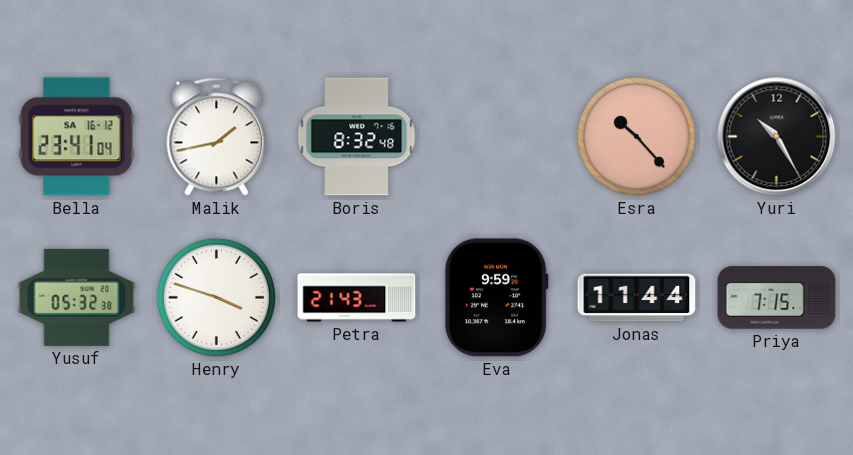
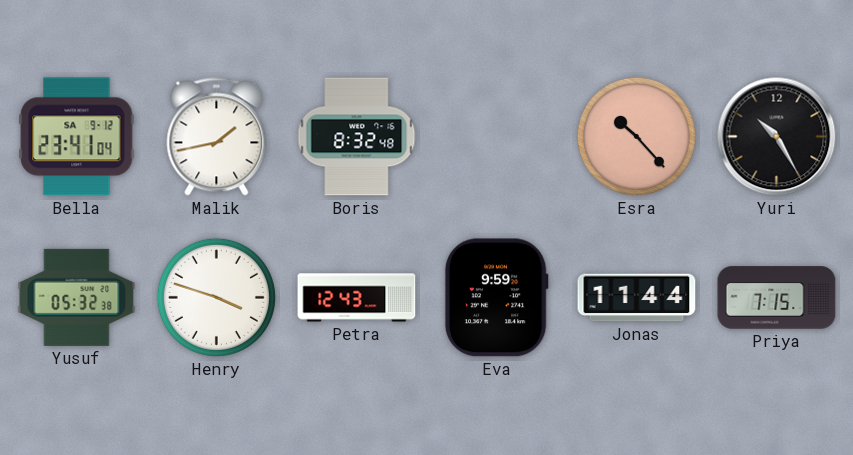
Bella date: SA 16-12 -> SA 9-12
Petra: 21:43 -> 12:43
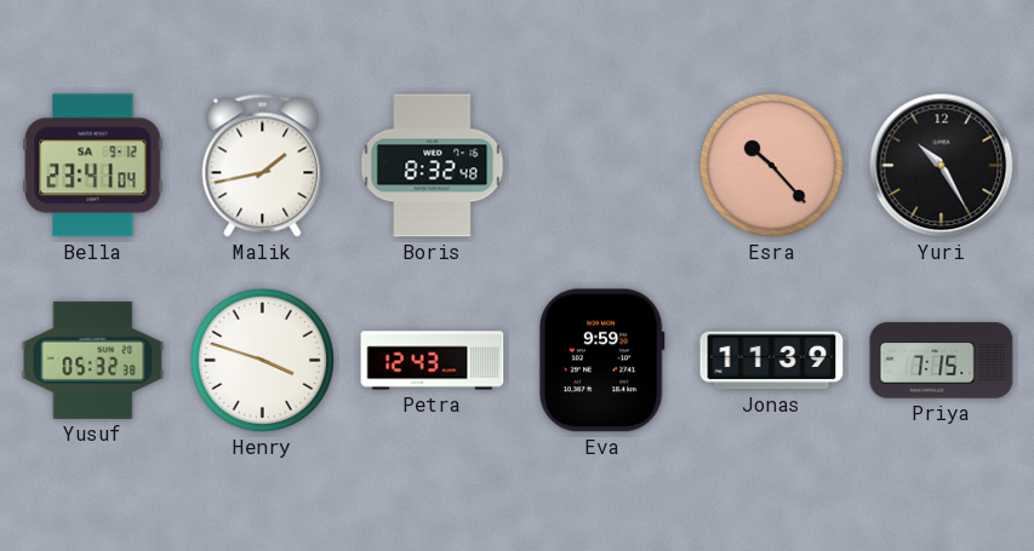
Jonas: 11:44 -> 11:39
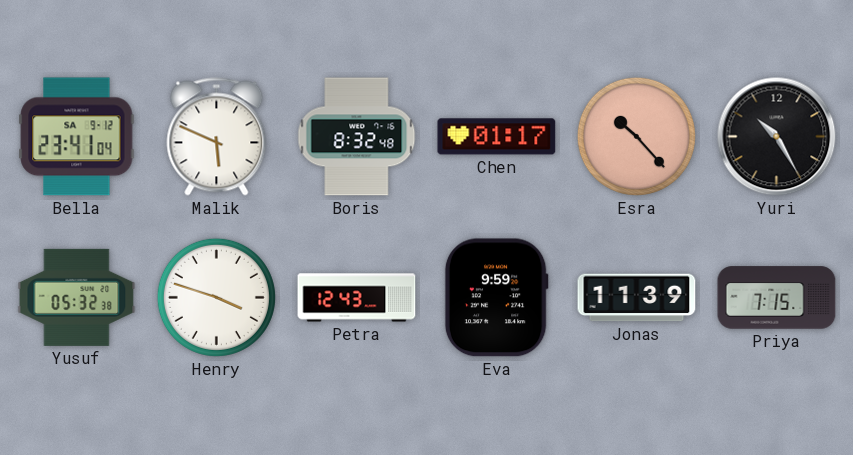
Malik: 1:43 -> 5:49
Chen: none -> 01:17
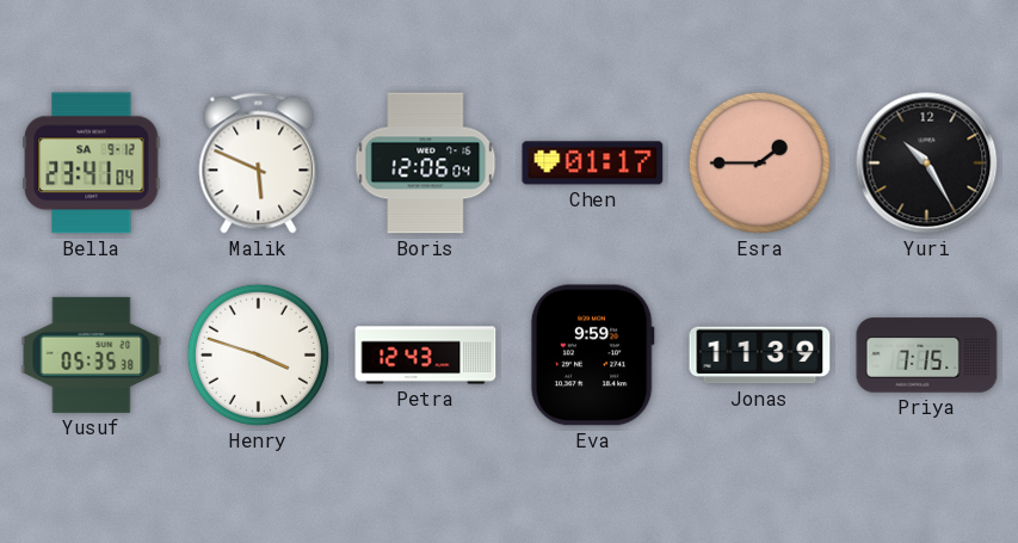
Boris: 8:32 -> 12:06
Esra: 10:23 -> 1:45
Yusuf: 05:32 -> 05:35
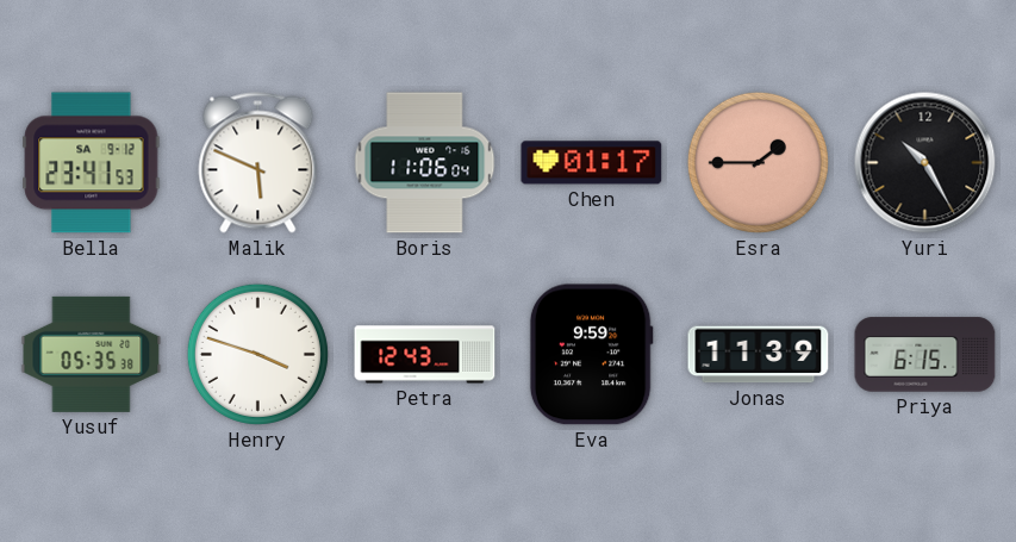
Bella: 23:41:04 -> 23:41:53
Boris: 12:06 -> 11:06
Priya: 7:15 -> 6:15
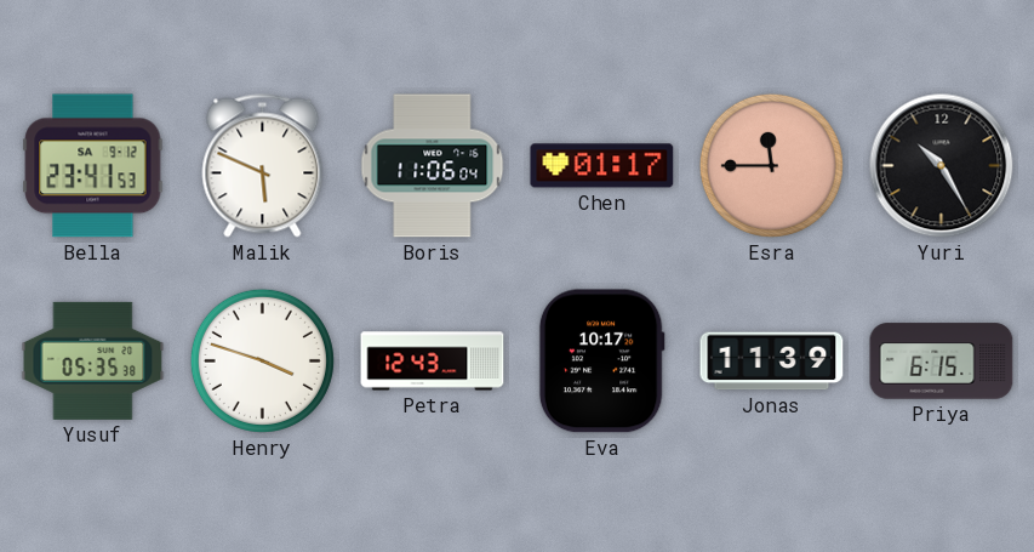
Esra: 1:45 -> 11:45
Eva: 9:59 -> 10:17
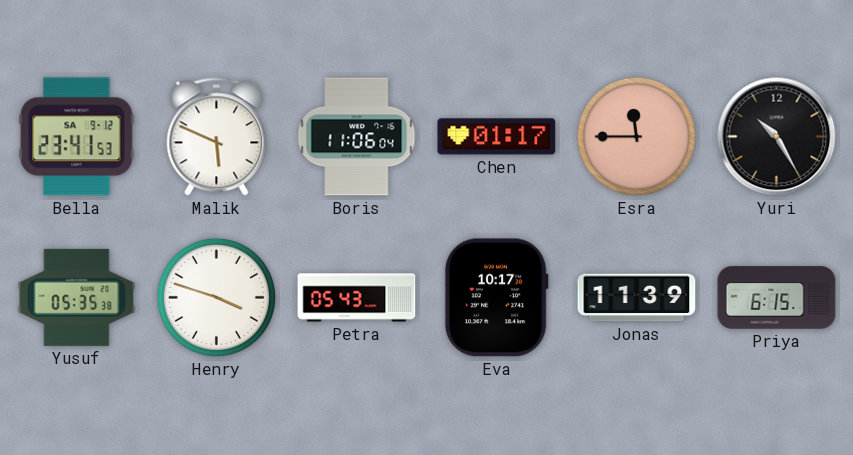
Petra: 12:43 -> 05:43
